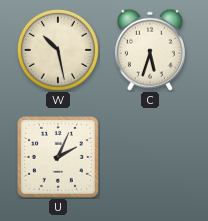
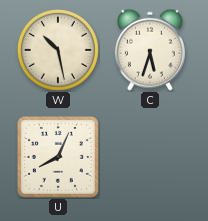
U: 2:04 -> 8:04
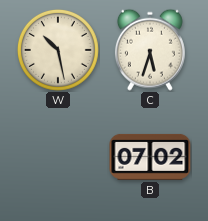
U: 8:04 -> none
B: none -> 07:02
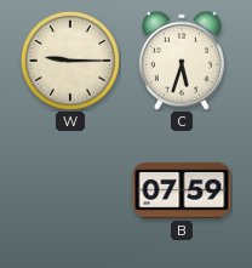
W: 10:28 -> 9:15
B: 07:02 -> 07:59
